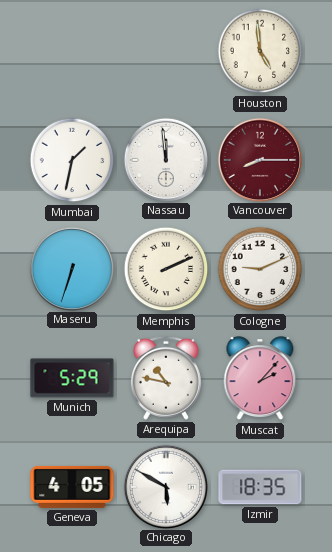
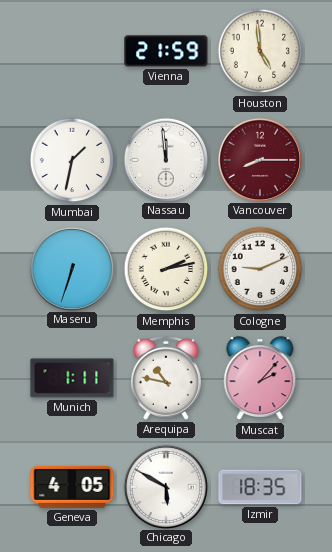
Vienna: none -> 21:59
Memphis: 2:11 -> 2:13
Munich: 5:29 -> 1:11
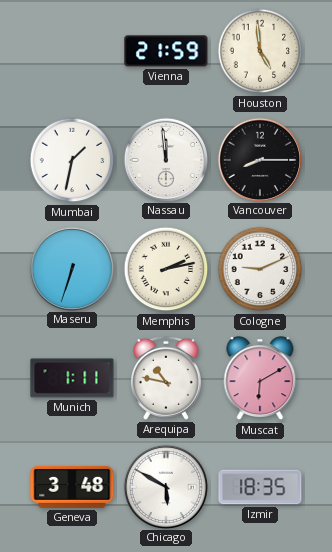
Vancouver dial: burgundy -> black
Muscat: 2:07 -> 6:10
Geneva: 4:05 -> 3:48
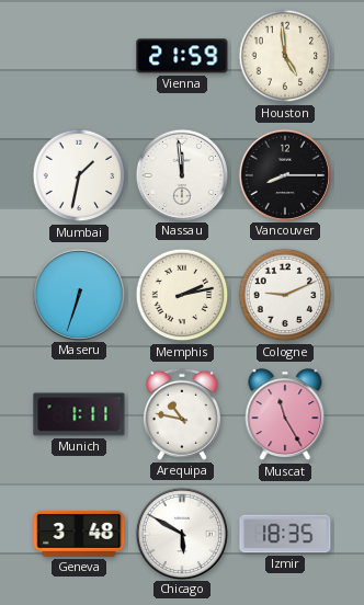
Muscat: 6:10 -> 11:25
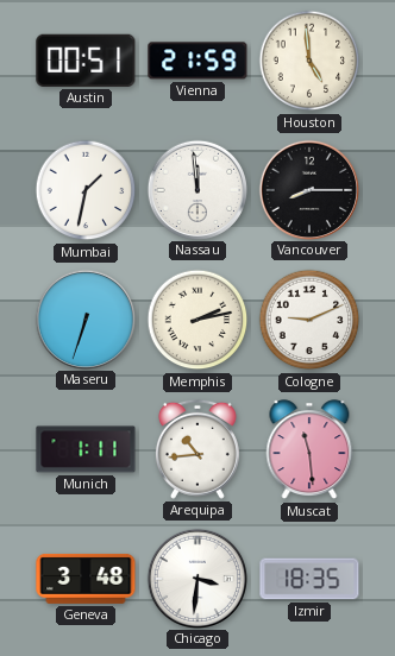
Austin: none -> 00:51
Arequipa: 10:47 -> 10:44
Muscat: 11:25 -> 11:29
Chicago: 5:50 -> 3:31
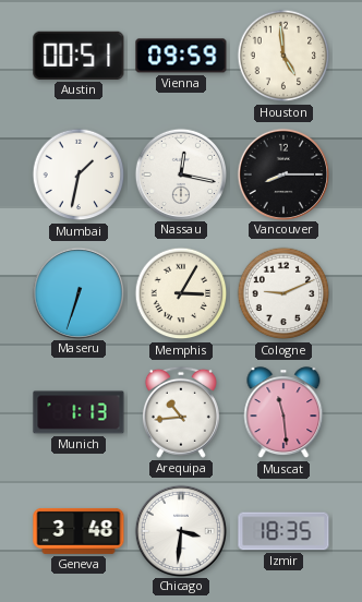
Vienna: 21:59 -> 09:59
Nassau: 11:59 -> 12:17
Memphis: 2:13 -> 3:05
Munich: 1:11 -> 1:13
